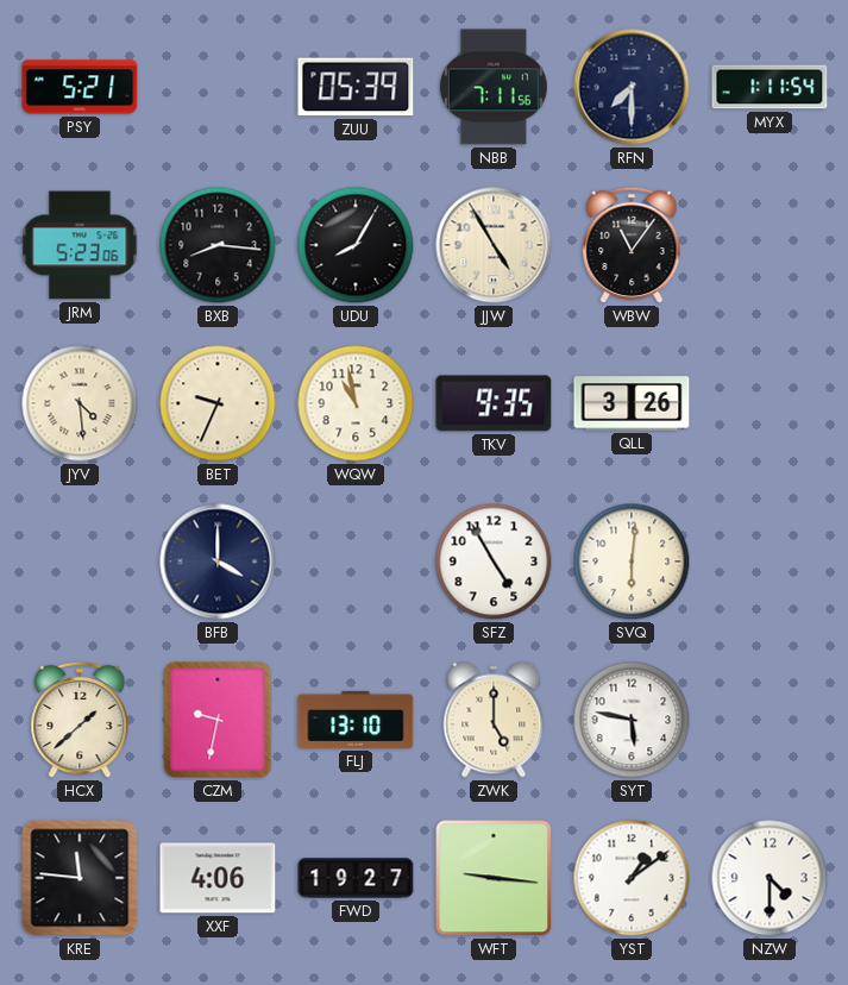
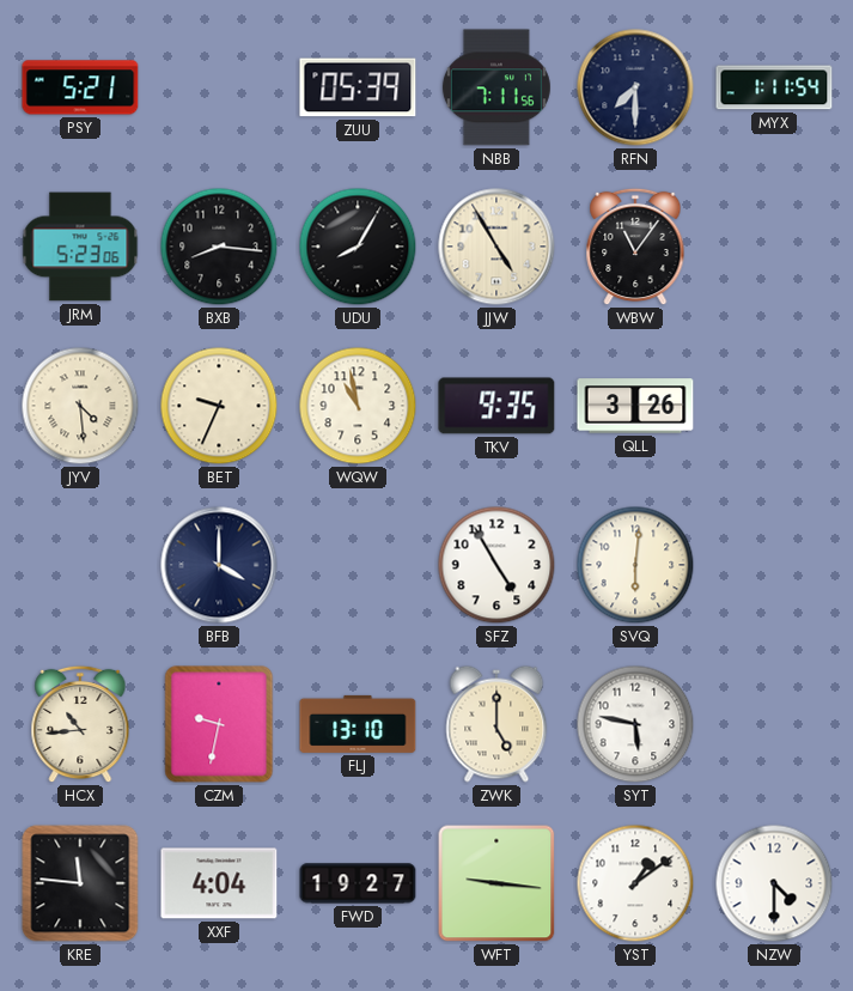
HCX: 1:38 -> 10:44
XXF: 4:06 -> 4:04
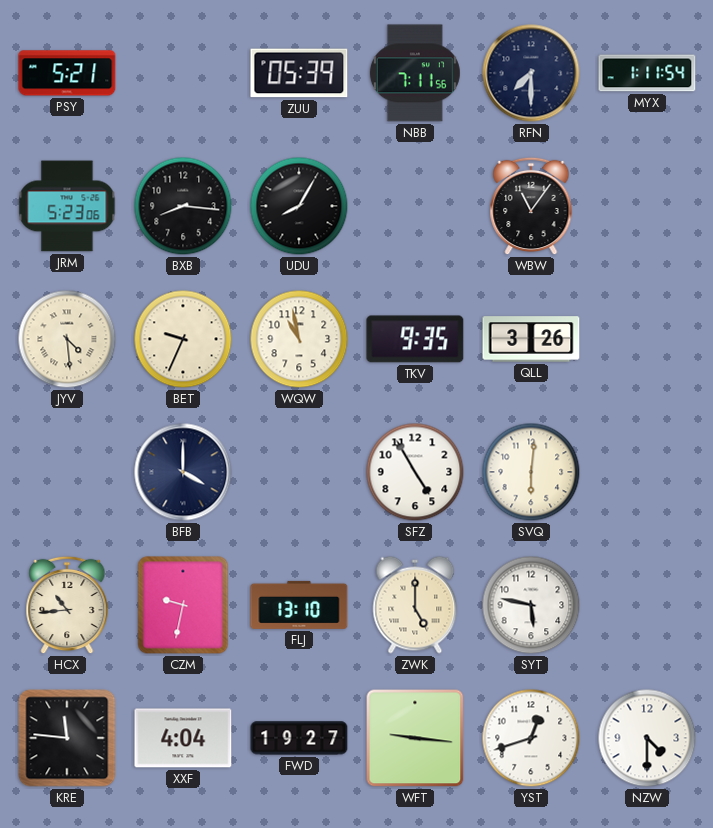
JJW: 4:55 -> none
YST: 1:09 -> 12:42
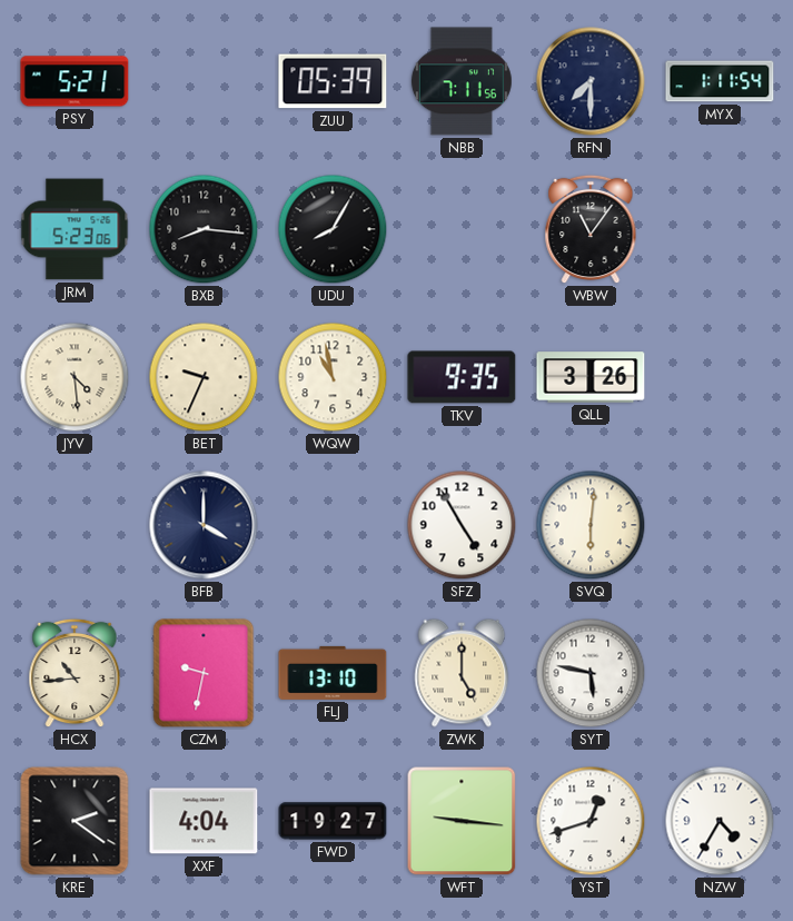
KRE: 11:46 -> 2:21
NZW: 4:30 -> 4:35
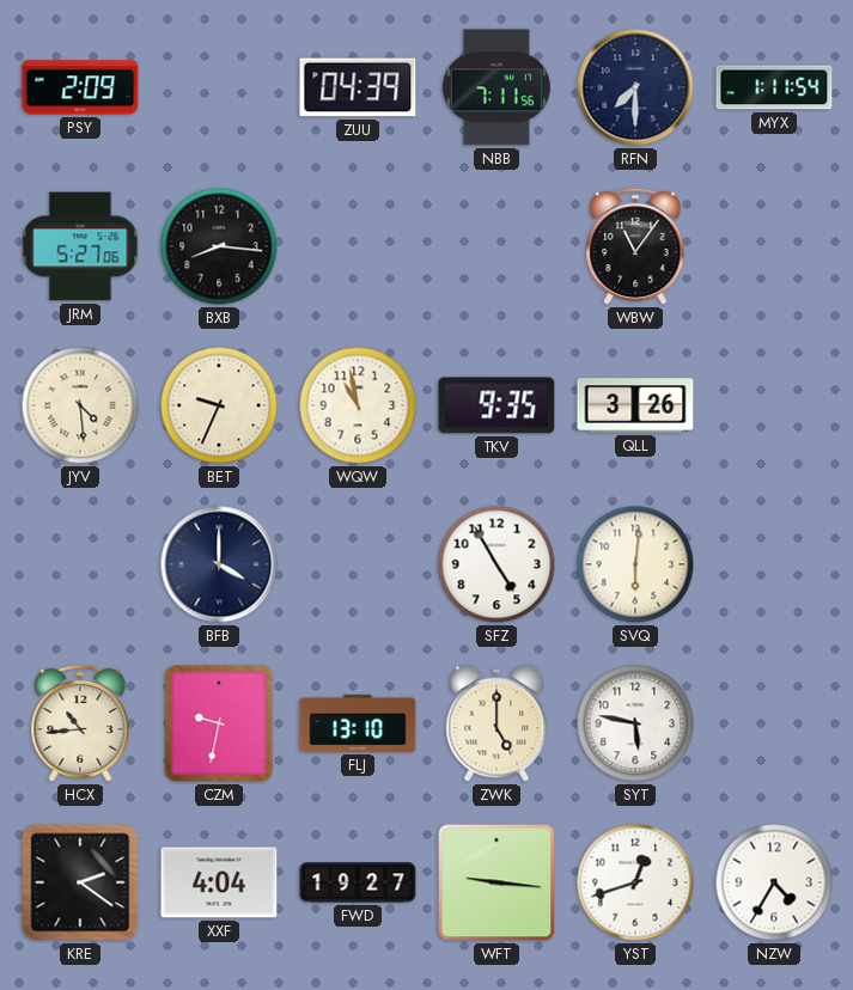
PSY: 5:21 -> 2:09
ZUU: 05:39 -> 04:39
JRM: 5:23 -> 5:27
UDU: 8:05 -> none
